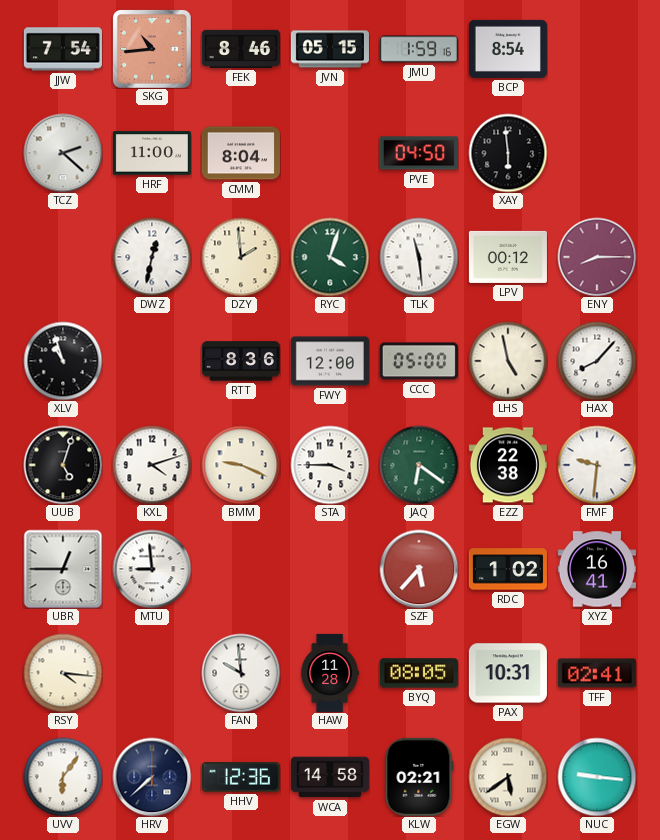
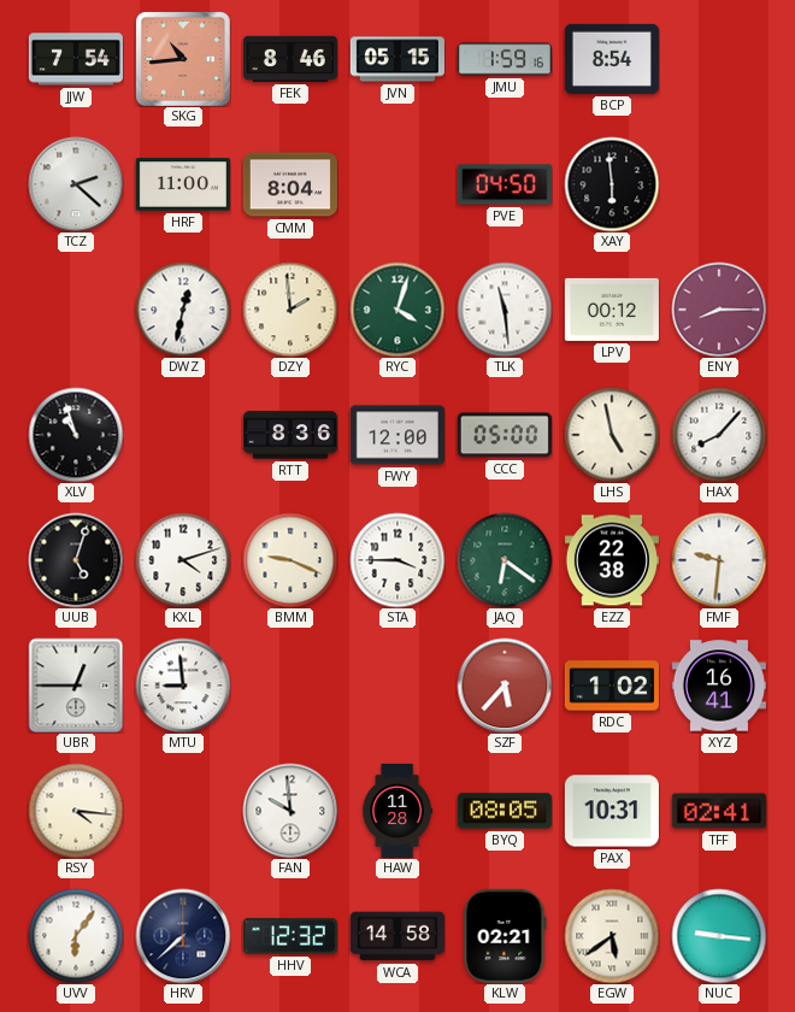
HHV: 12:36 -> 12:32
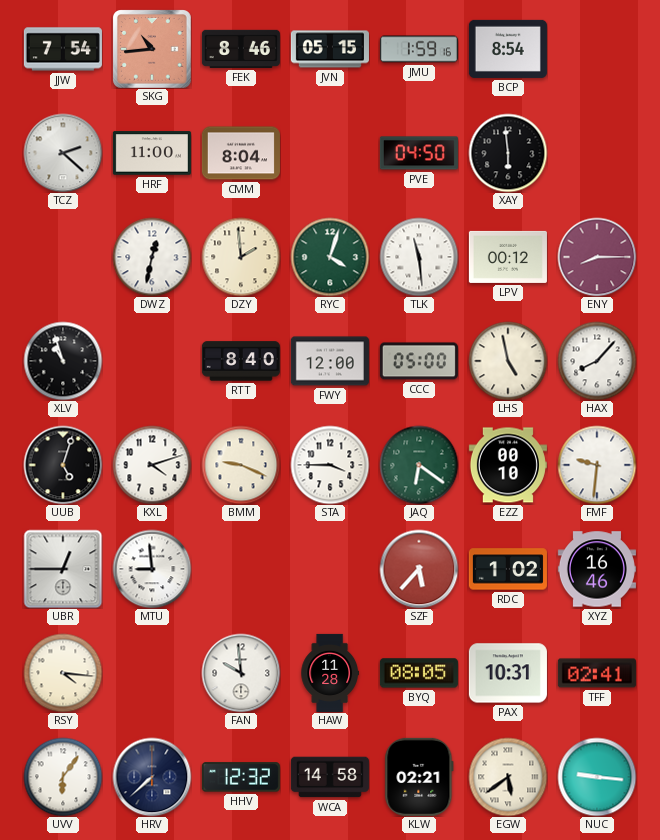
RTT: 8:36 -> 8:40
EZZ: 22:38 -> 00:10
XYZ: 16:41 -> 16:46
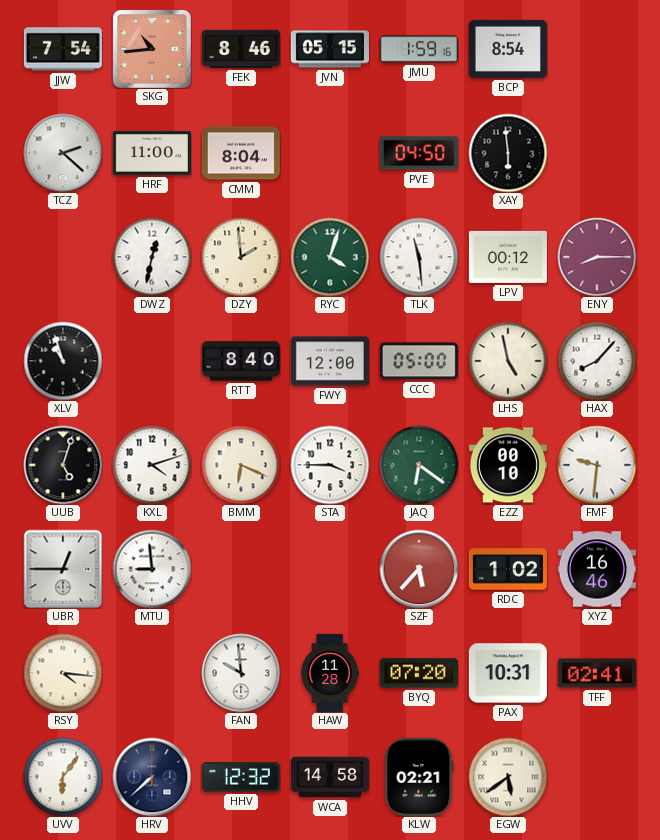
BMM: 9:19 -> 6:19
BYQ: 08:05 -> 07:20
NUC: 9:16 -> none
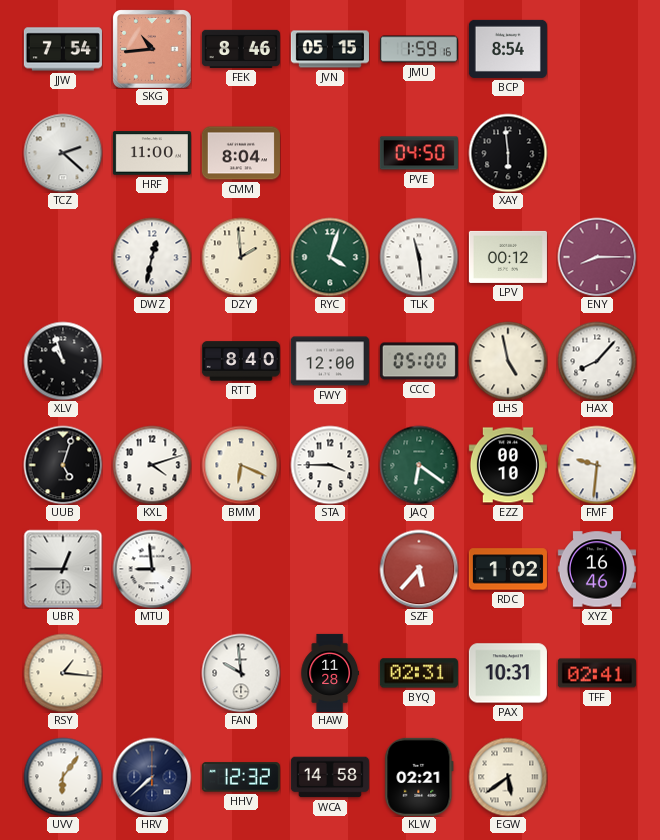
RSY: 4:16 -> 1:16
BYQ: 07:20 -> 02:31
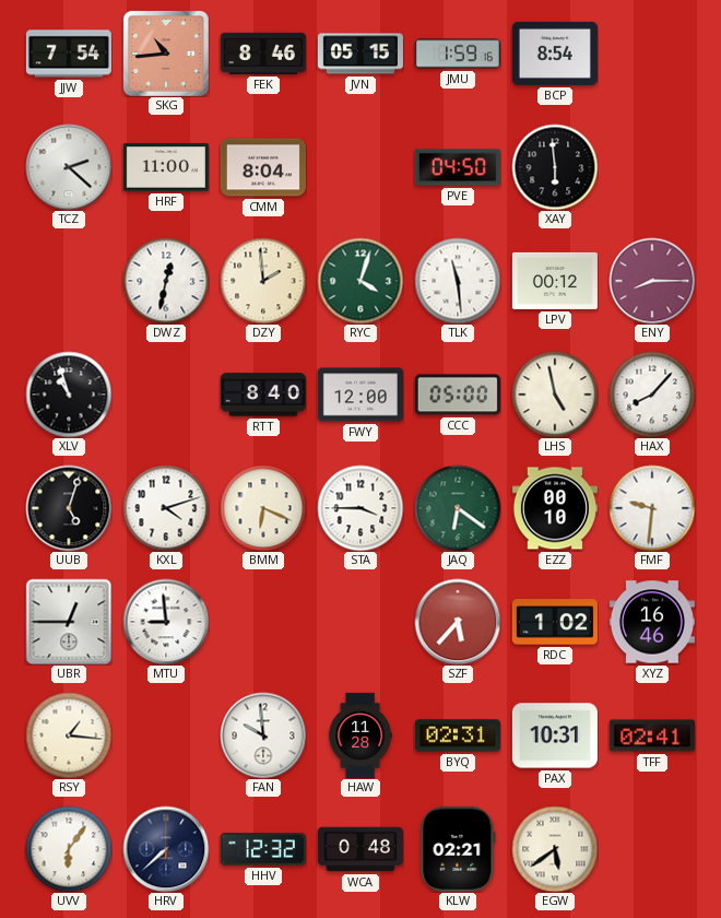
WCA: 14:58 -> 0:48
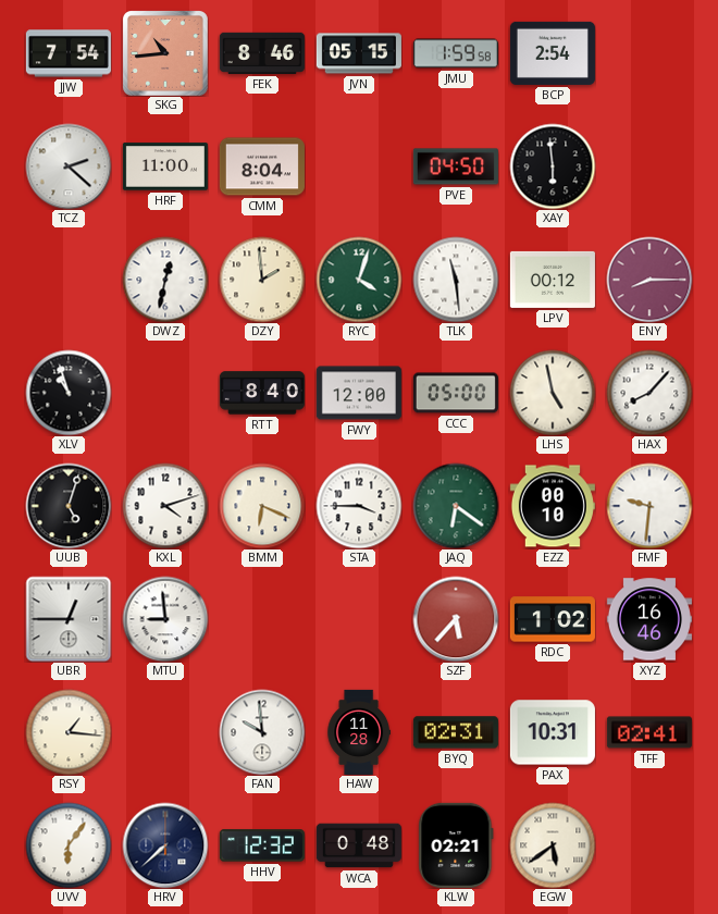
JMU: 1:59:16 -> 1:59:58
BCP: 8:54 -> 2:54
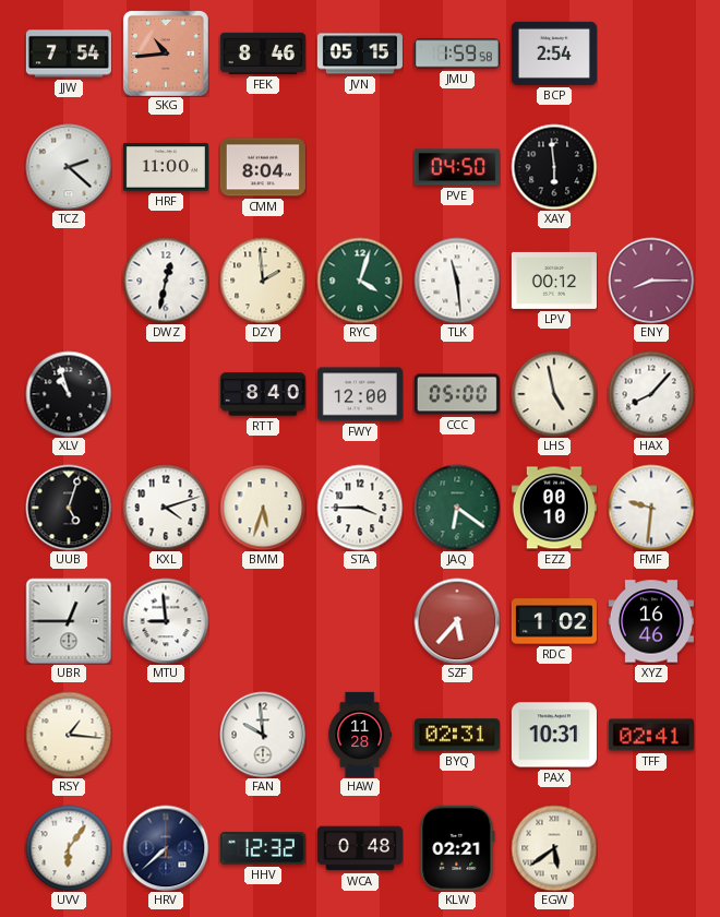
BMM: 6:19 -> 5:33
